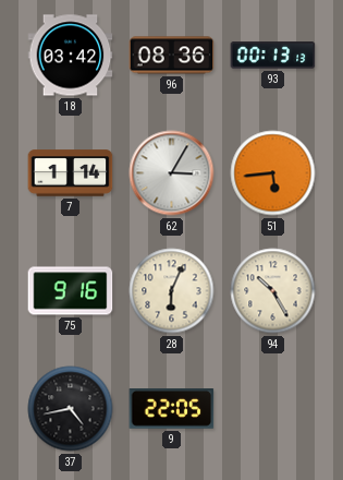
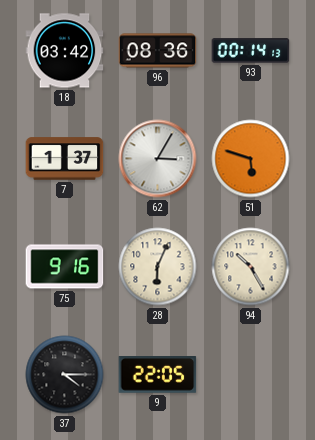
93: 00:13 -> 00:14
7: 1:14 -> 1:37
51: 5:44 -> 5:48
37: 4:43 -> 4:15
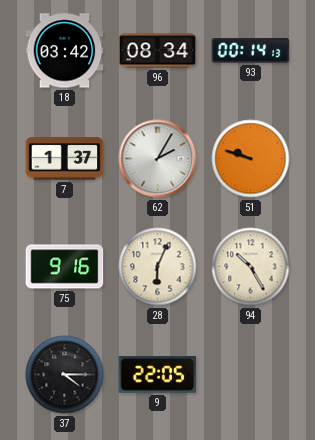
96: 08:36 -> 08:34
62: 3:05 -> 2:05
51: 5:48 -> 9:48
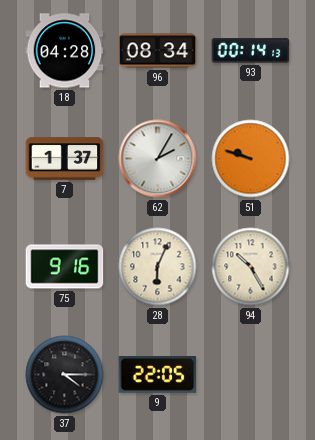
18: 03:42 -> 04:28
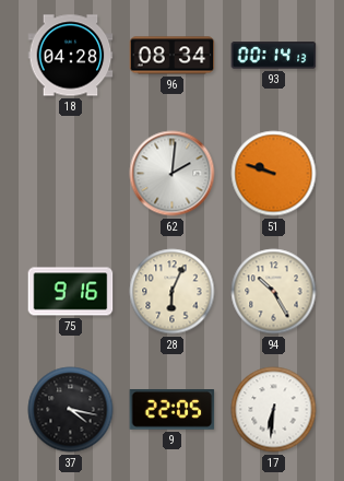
7: 1:37 -> none
62: 2:05 -> 2:01
37: 4:15 -> 4:17
17: none -> 6:31
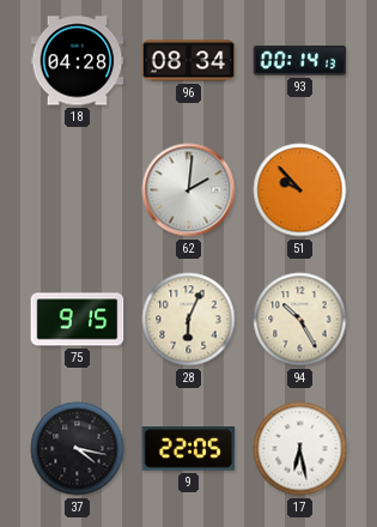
51: 9:48 -> 9:53
75: 9:16 -> 9:15
17: 6:31 -> 6:28
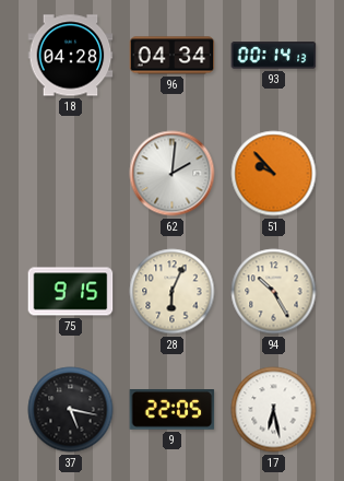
96: 08:34 -> 04:34
37: 4:17 -> 5:17
